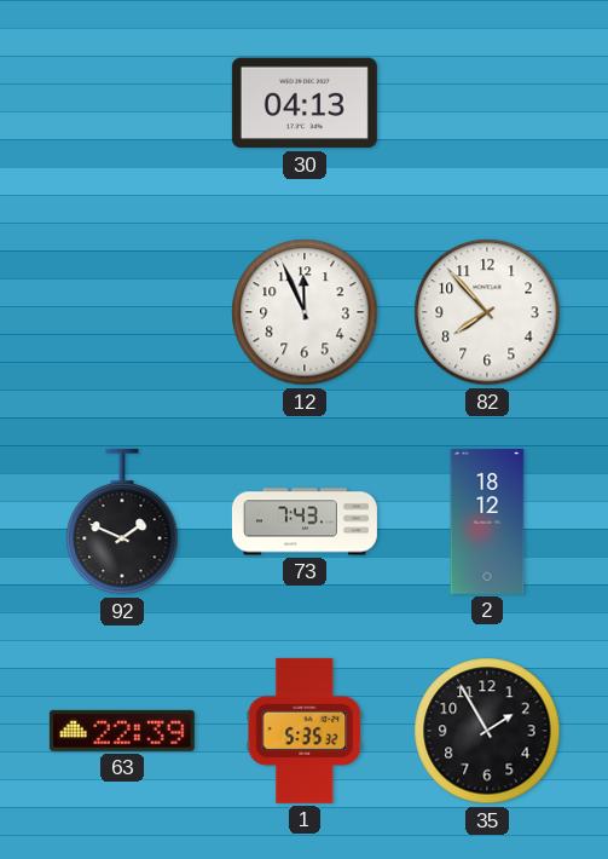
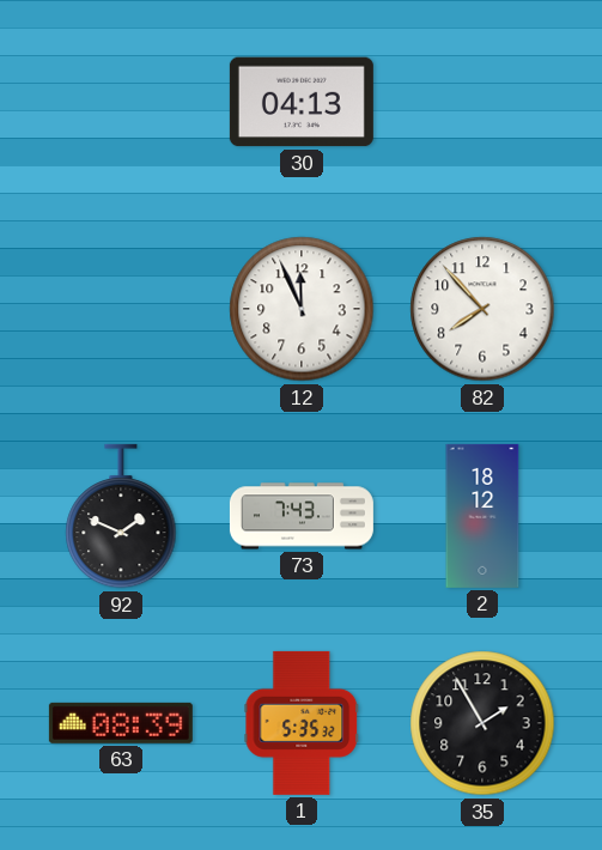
63: 22:39 -> 08:39
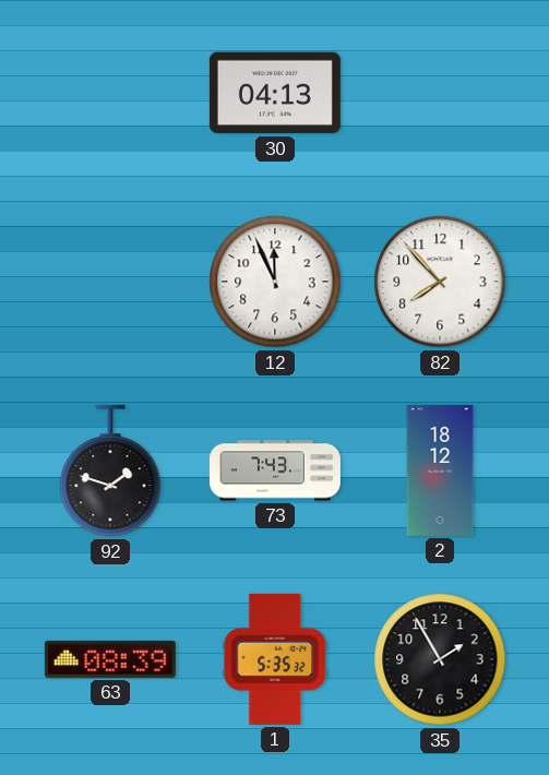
92: 1:49 -> 1:48
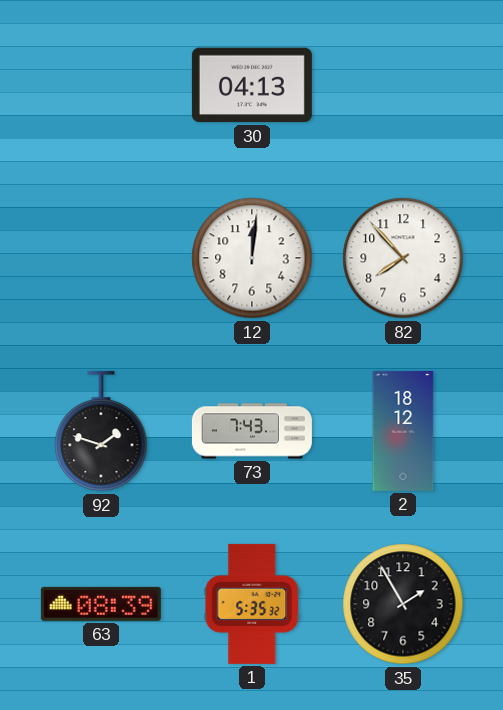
12: 11:56 -> 12:01
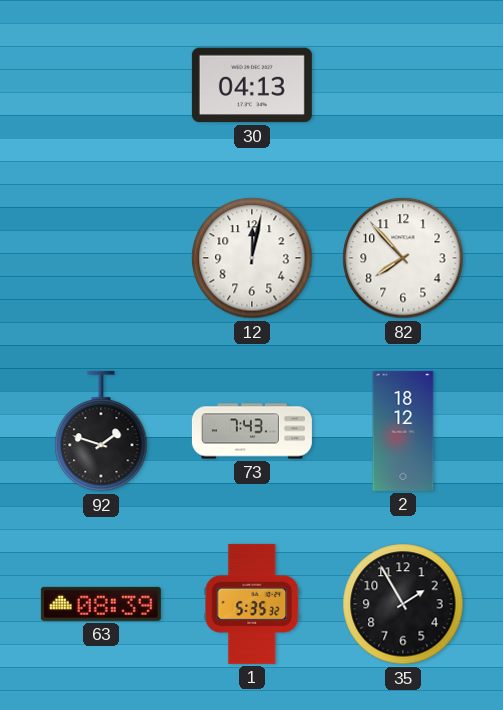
12: 12:01 -> 12:02
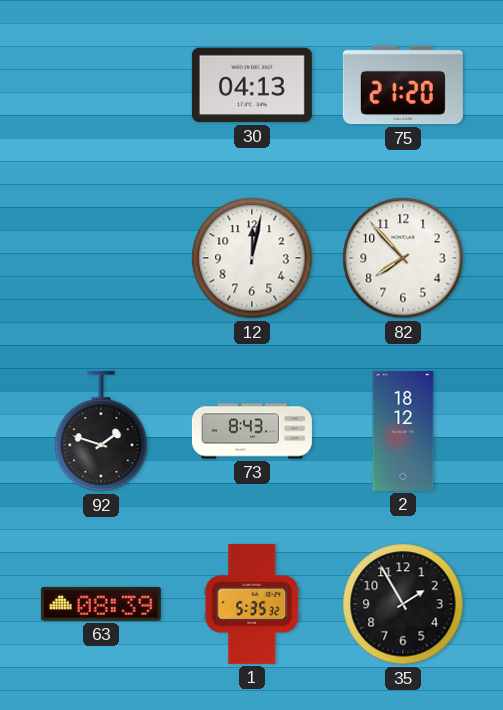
75: none -> 21:20
73: 7:43 -> 8:43
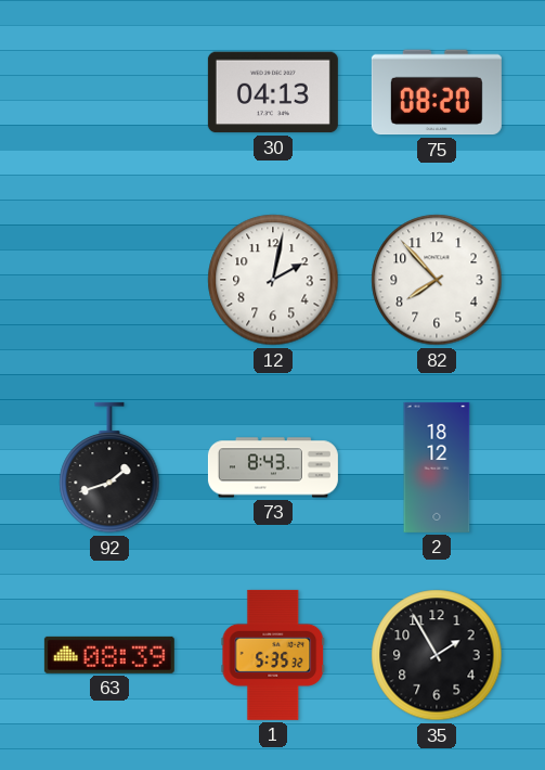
75: 21:20 -> 08:20
12: 12:02 -> 2:02
92: 1:48 -> 1:42
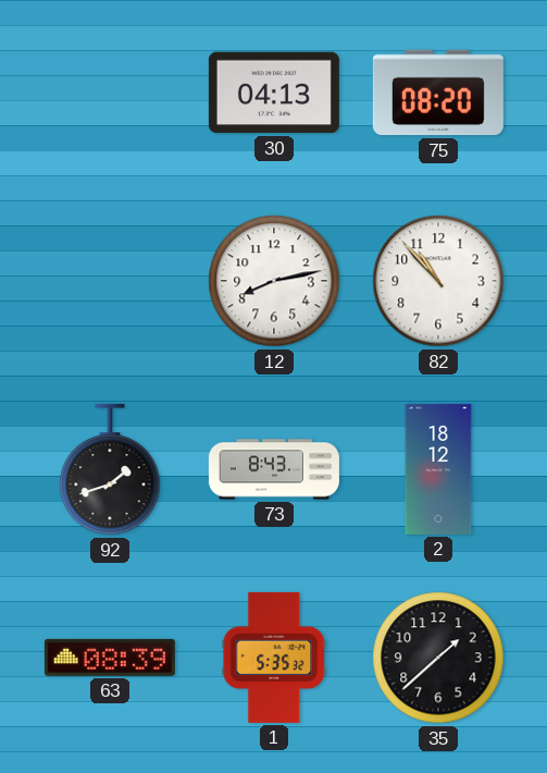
12: 2:02 -> 8:13
82: 7:53 -> 10:53
35: 1:55 -> 1:38
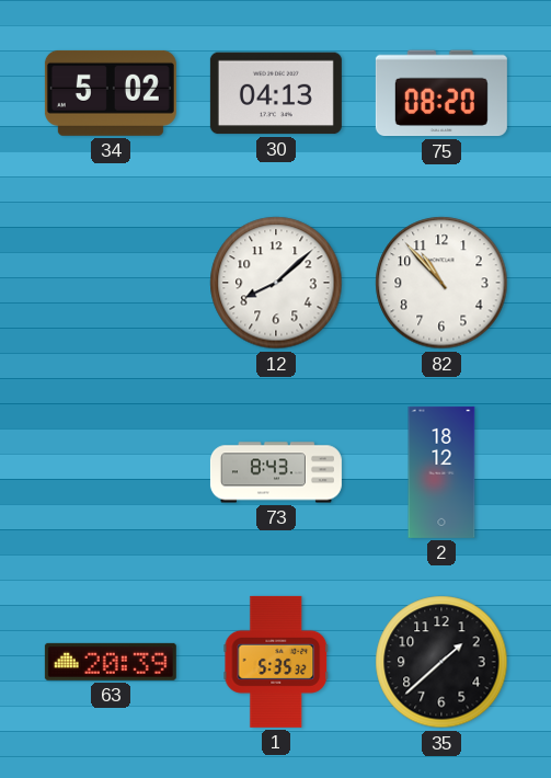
34: none -> 5:02
12: 8:13 -> 8:08
92: 1:42 -> none
63: 08:39 -> 20:39
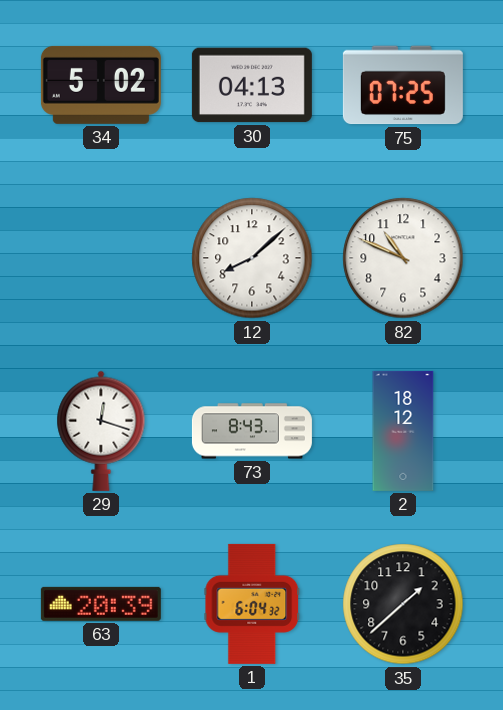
75: 08:20 -> 07:25
82: 10:53 -> 10:49
29: none -> 12:18
1: 5:35 -> 6:04
